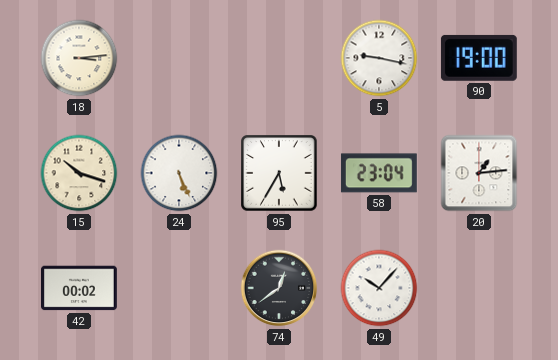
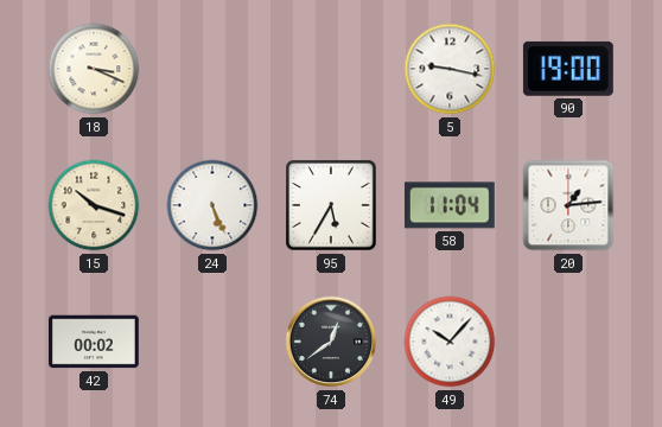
18: 3:14 -> 3:19
58: 23:04 -> 11:04
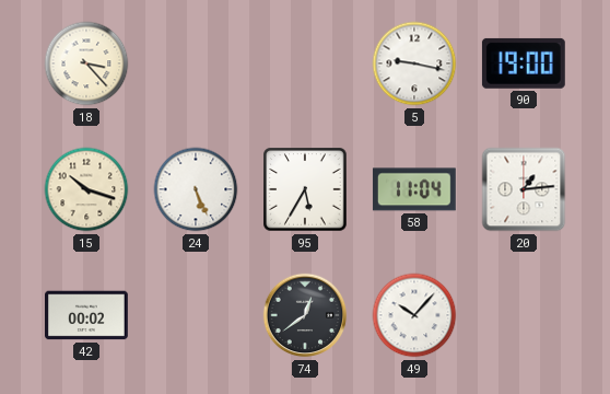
18: 3:19 -> 3:23
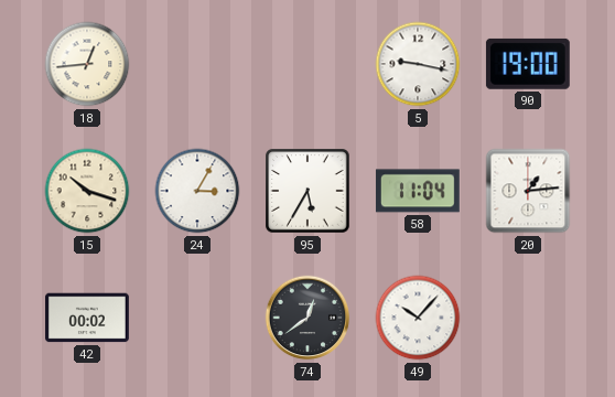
18: 3:23 -> 12:44
24: 5:26 -> 3:05
